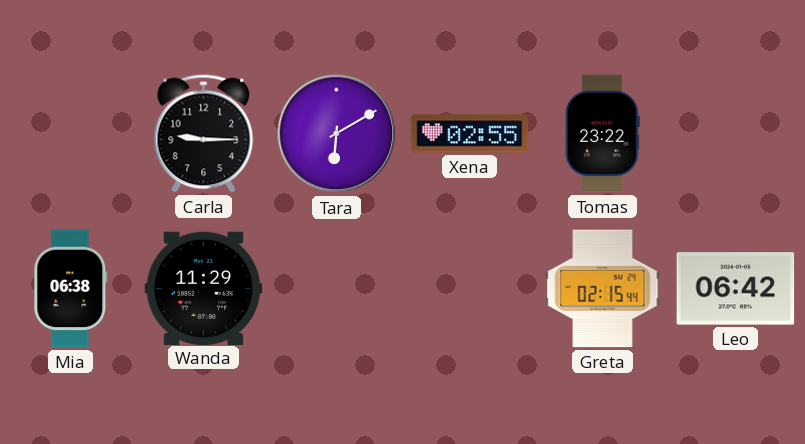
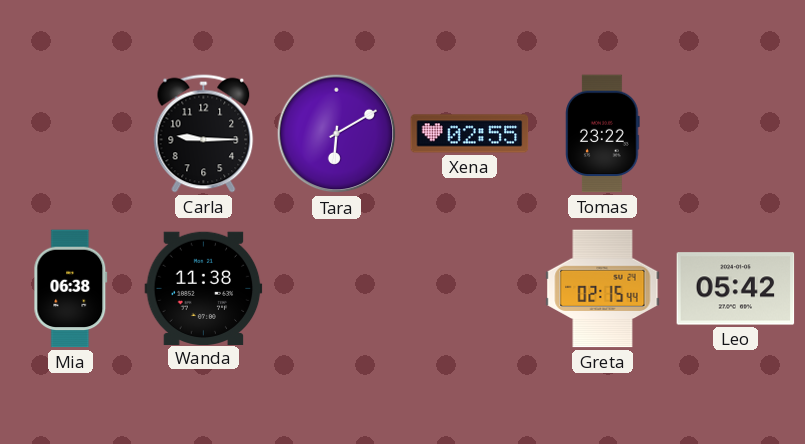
Wanda: 11:29 -> 11:38
Leo: 06:42 -> 05:42
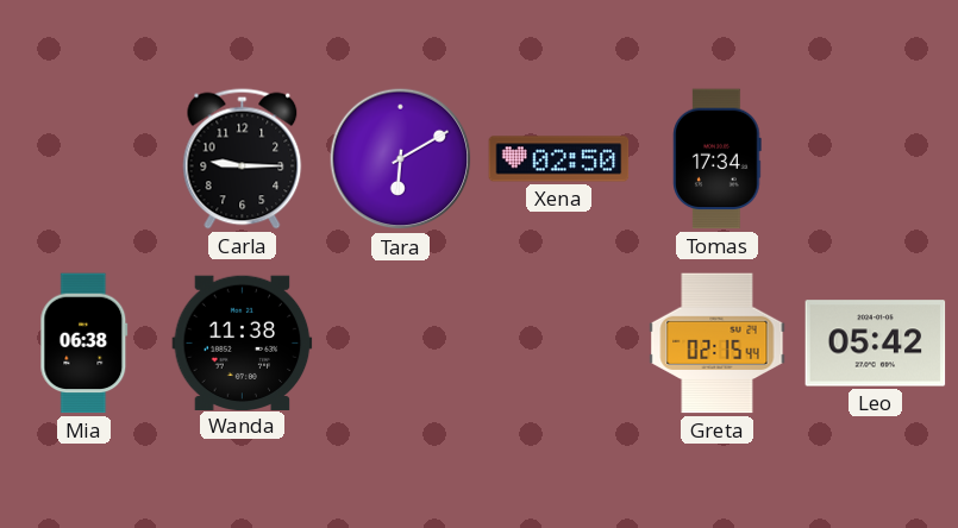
Xena: 02:55 -> 02:50
Tomas: 23:22 -> 17:34
